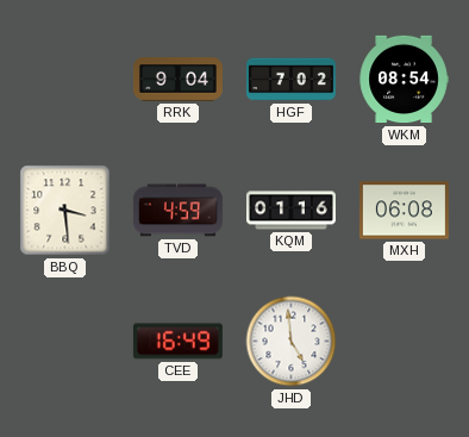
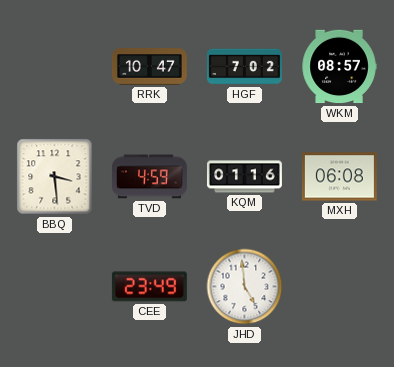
RRK: 9:04 -> 10:47
WKM: 08:54 -> 08:57
CEE: 16:49 -> 23:49
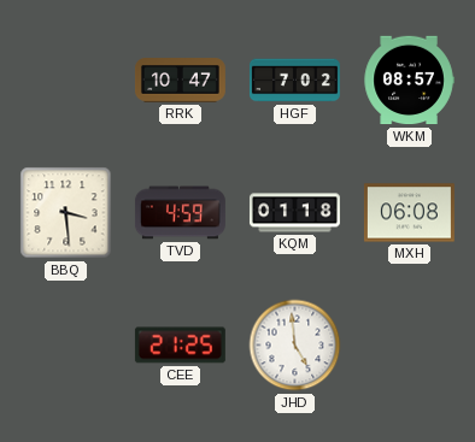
KQM: 01:16 -> 01:18
CEE: 23:49 -> 21:25
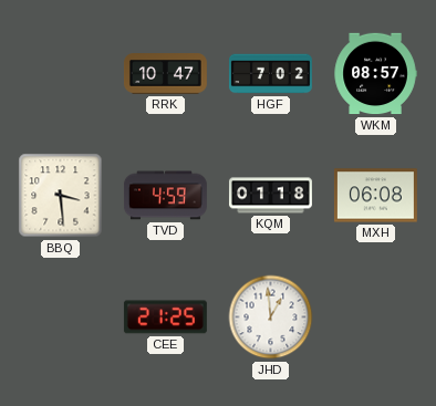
JHD: 4:59 -> 12:59
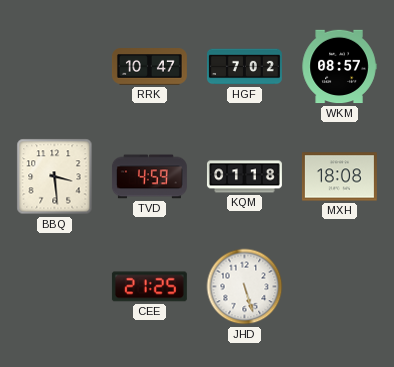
MXH: 06:08 -> 18:08
JHD: 12:59 -> 5:27
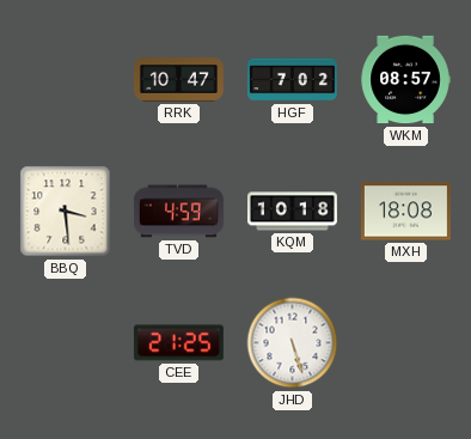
KQM: 01:18 -> 10:18
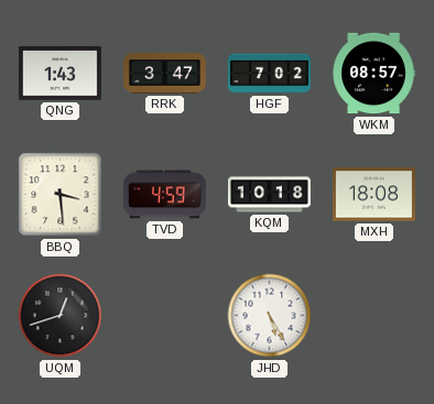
QNG: none -> 1:43
RRK: 10:47 -> 3:47
UQM: none -> 12:42
CEE: 21:25 -> none
JHD: 5:27 -> 5:25
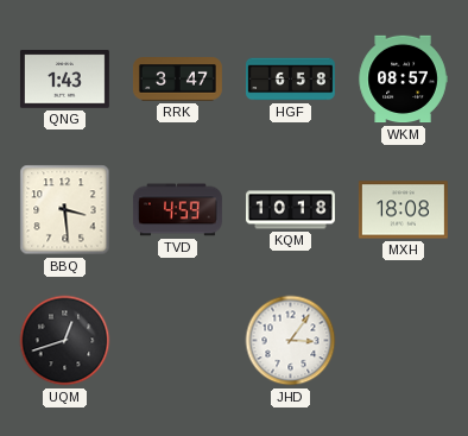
HGF: 7:02 -> 6:58
JHD: 5:25 -> 3:06
